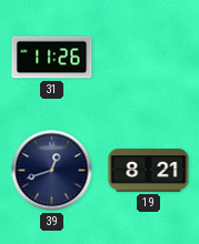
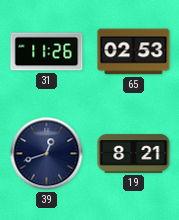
65: none -> 02:53
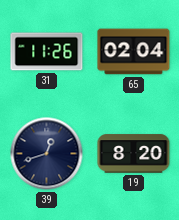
65: 02:53 -> 02:04
19: 8:21 -> 8:20
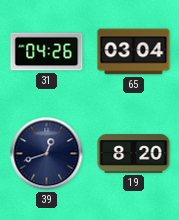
31: 11:26 -> 04:26
65: 02:04 -> 03:04
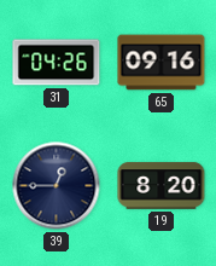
65: 03:04 -> 09:16
39: 12:42 -> 12:45
